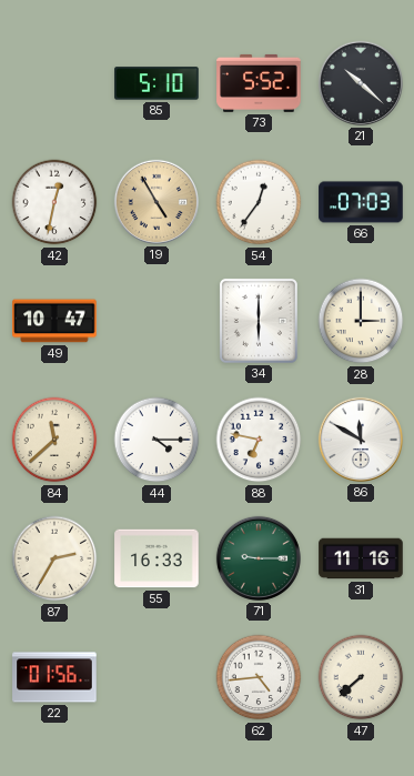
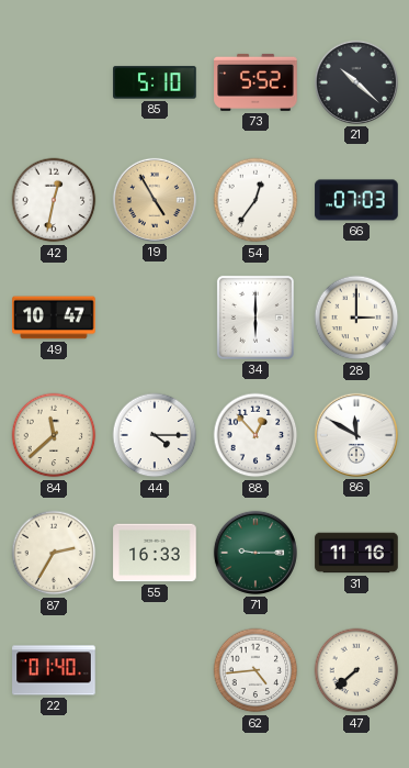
88: 6:47 -> 12:53
22: 01:56 -> 01:40
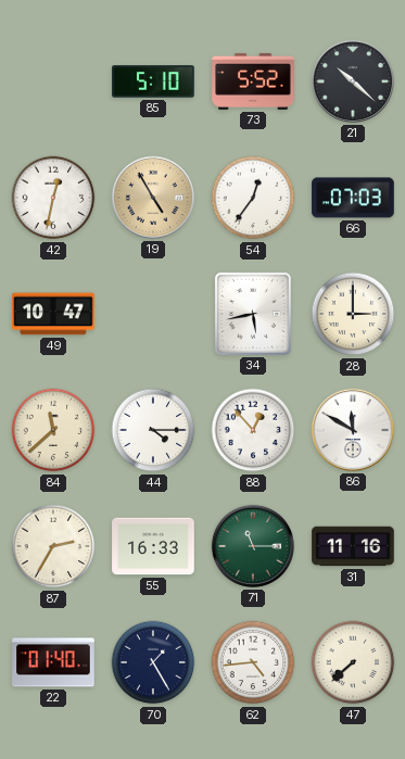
34: 6:00 -> 5:43
71: 9:15 -> 11:15
70: none -> 1:25
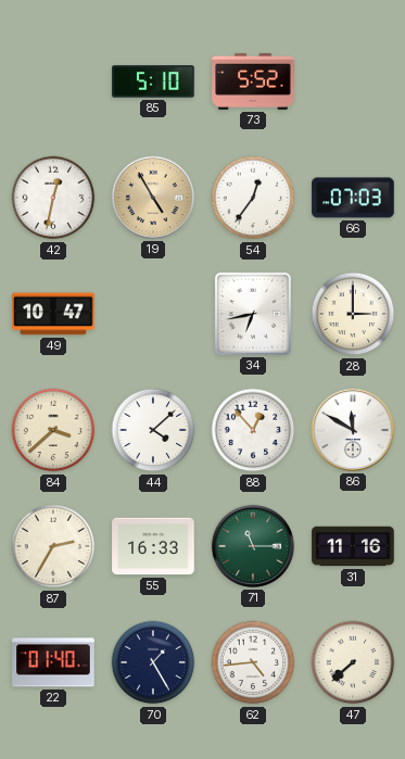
21: 10:22 -> none
34: 5:43 -> 6:43
84: 11:38 -> 3:38
44: 4:15 -> 4:08
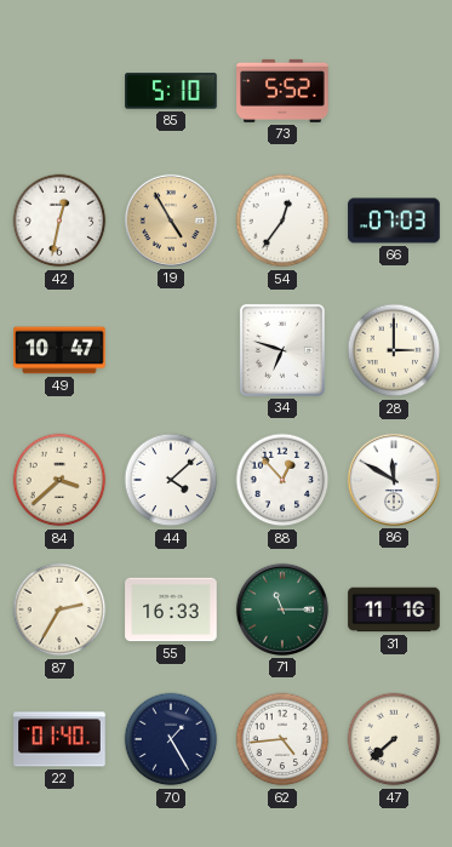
34: 6:43 -> 6:48
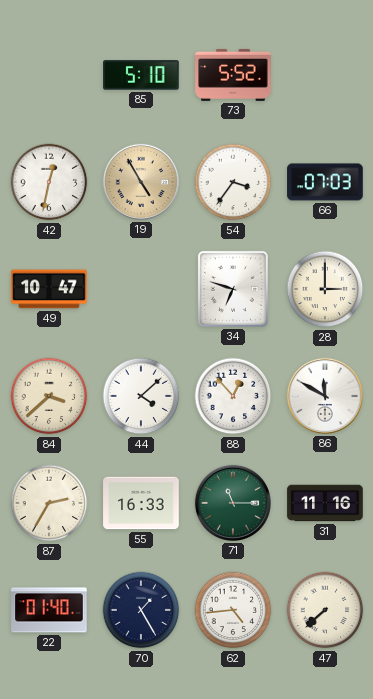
54: 12:36 -> 3:36
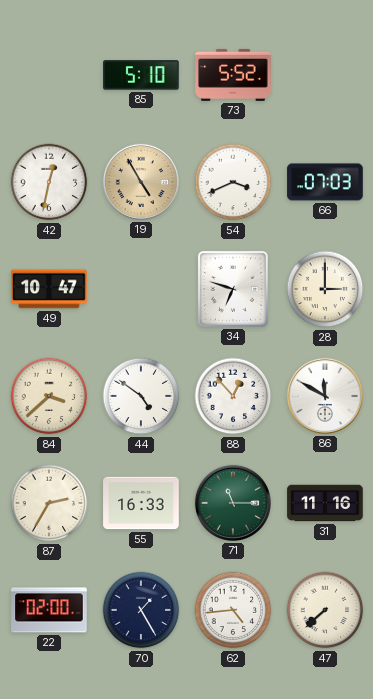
54: 3:36 -> 3:41
44: 4:08 -> 4:51
22: 01:40 -> 02:00
